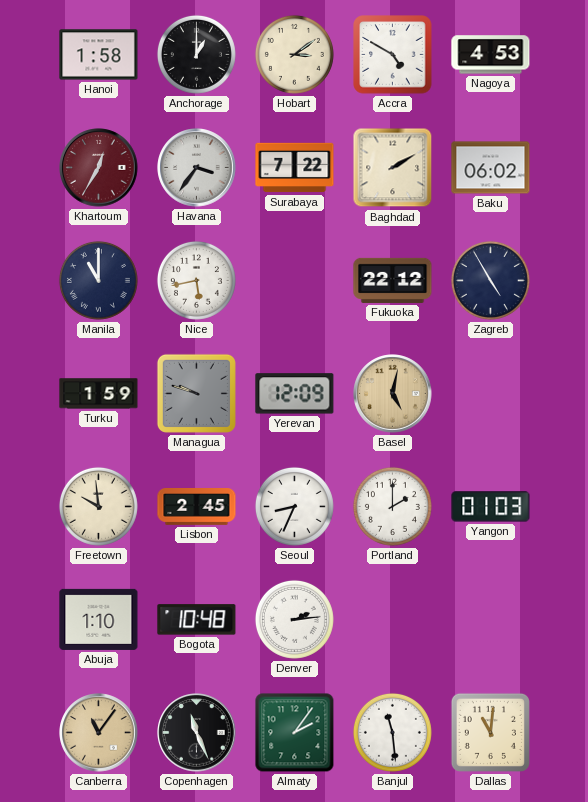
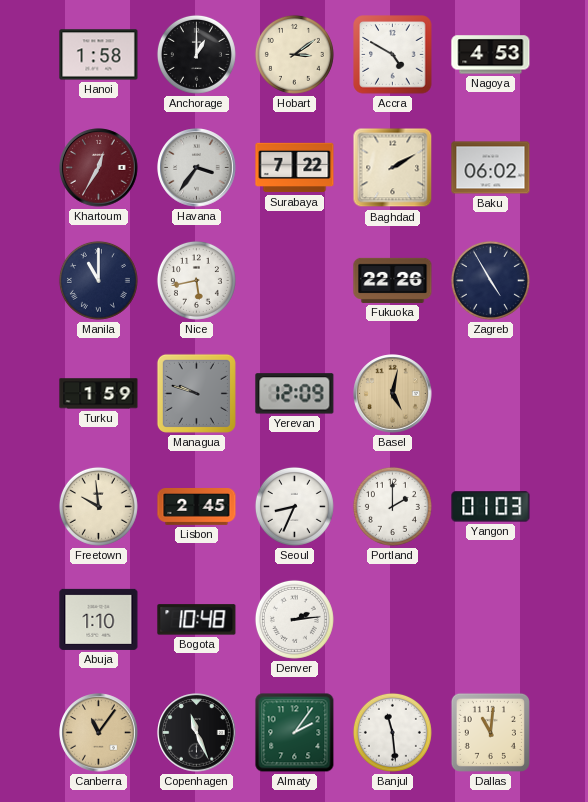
Fukuoka: 22:12 -> 22:26
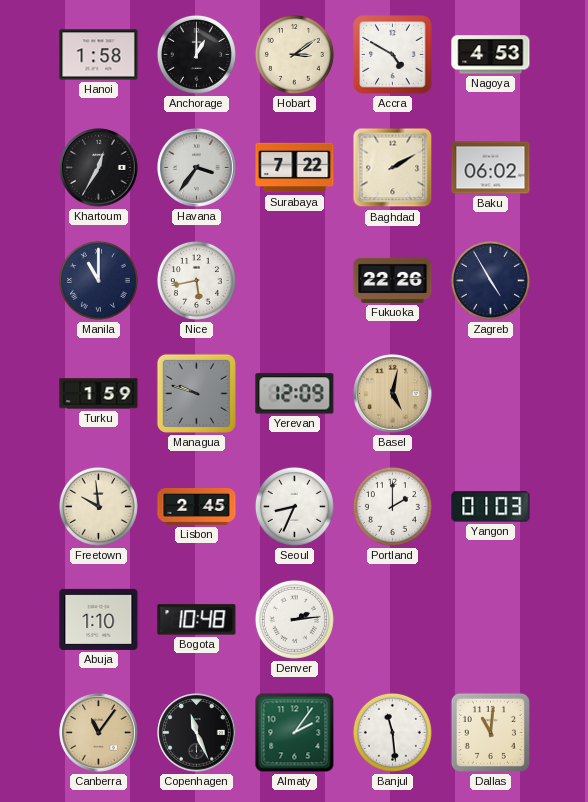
Khartoum dial: burgundy -> black
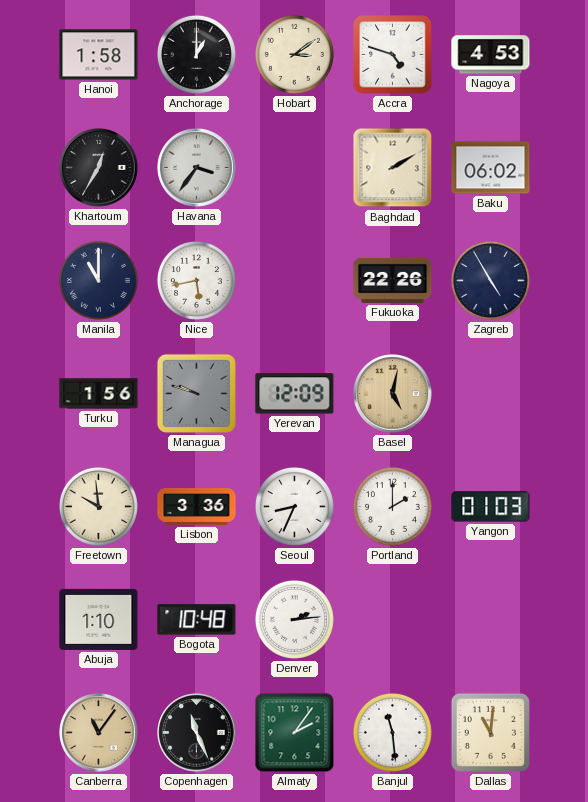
Accra: 4:50 -> 4:48
Surabaya: 7:22 -> none
Turku: 1:59 -> 1:56
Lisbon: 2:45 -> 3:36
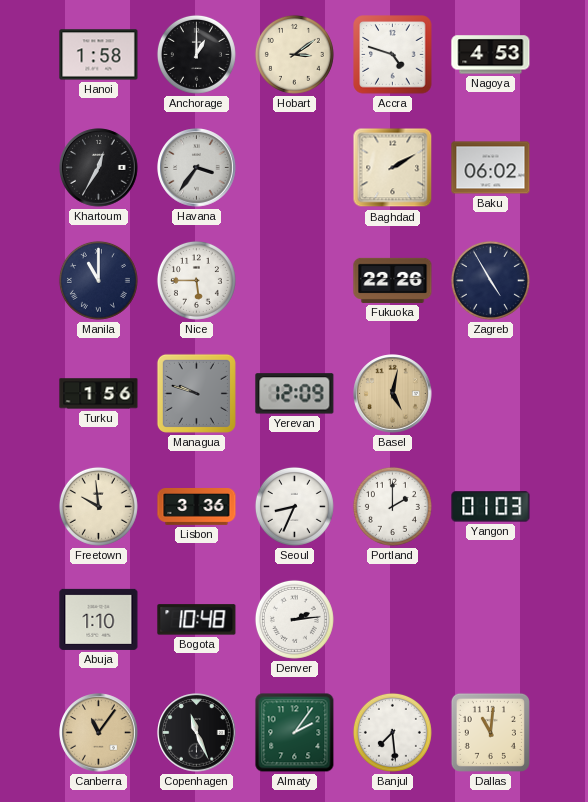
Nice: 5:43 -> 5:45
Banjul: 11:29 -> 7:29
